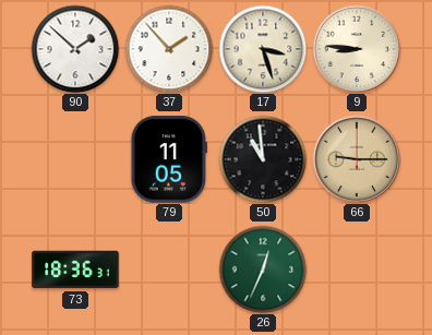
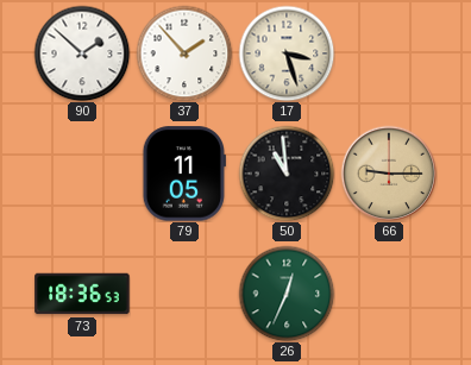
9: 8:46 -> none
73: 18:36:31 -> 18:36:53
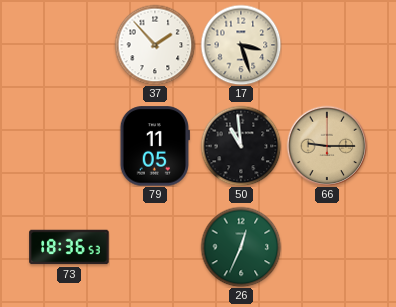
90: 1:52 -> none
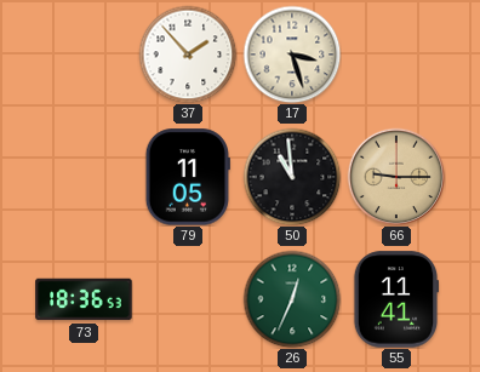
55: none -> 11:41
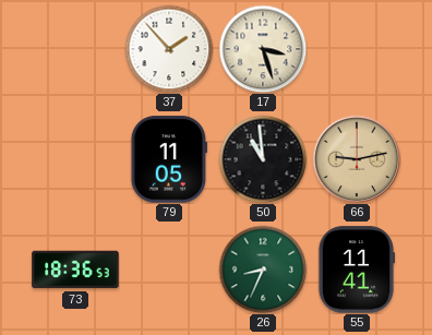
66: 9:15 -> 9:13
26: 12:34 -> 8:34
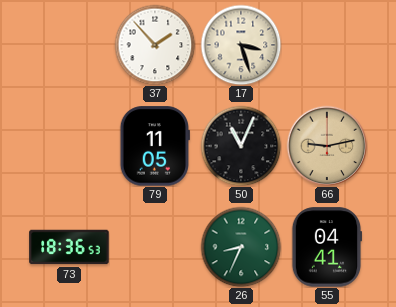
50: 10:59 -> 11:04
55: 11:41 -> 04:41
